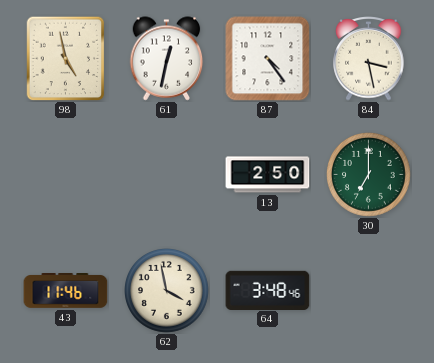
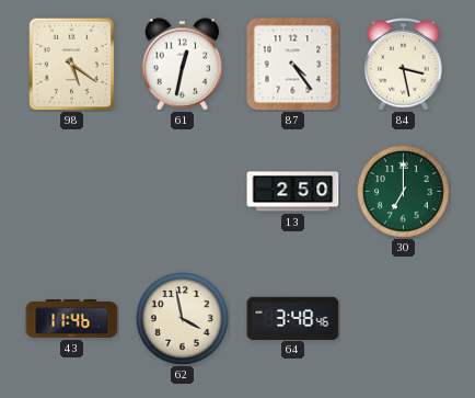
98: 4:58 -> 5:21
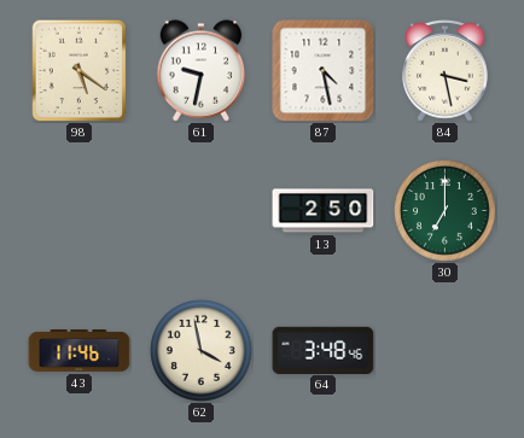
61: 12:32 -> 9:32
87: 4:24 -> 4:28
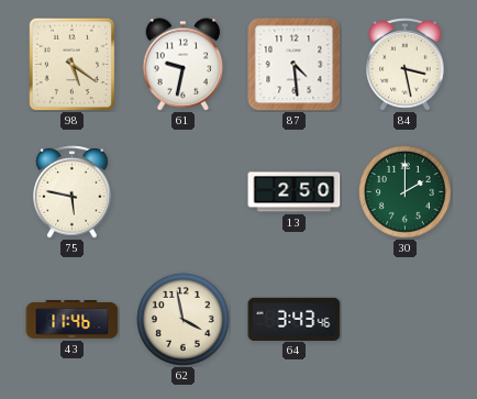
87: 4:28 -> 4:29
75: none -> 5:47
30: 7:00 -> 2:00
64: 3:48 -> 3:43
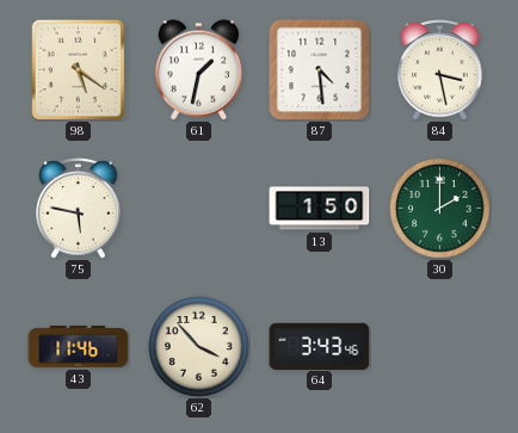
61: 9:32 -> 1:32
13: 2:50 -> 1:50
62: 3:58 -> 3:53
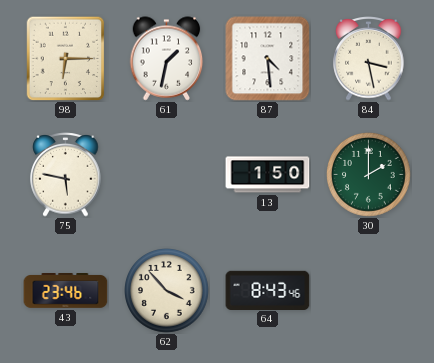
98: 5:21 -> 6:15
43: 11:46 -> 23:46
64: 3:43 -> 8:43
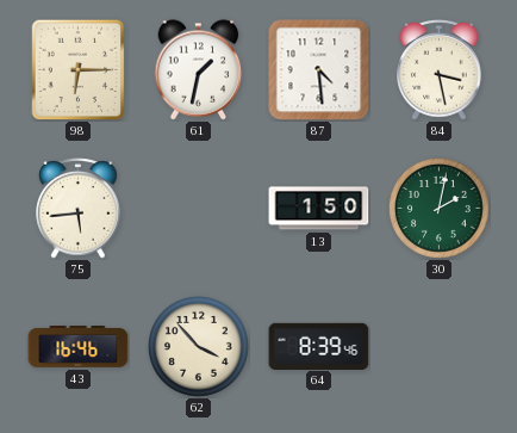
75: 5:47 -> 5:44
30: 2:00 -> 2:02
43: 23:46 -> 16:46
64: 8:43 -> 8:39
